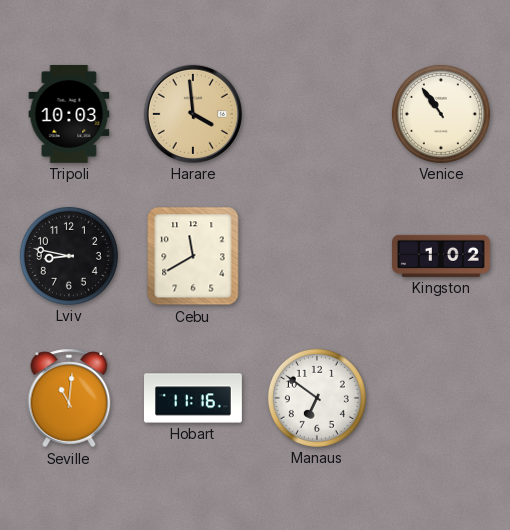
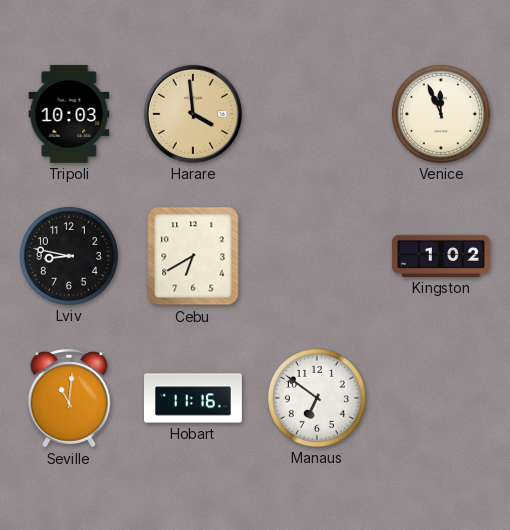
Venice: 10:54 -> 11:56
Cebu: 11:40 -> 6:40
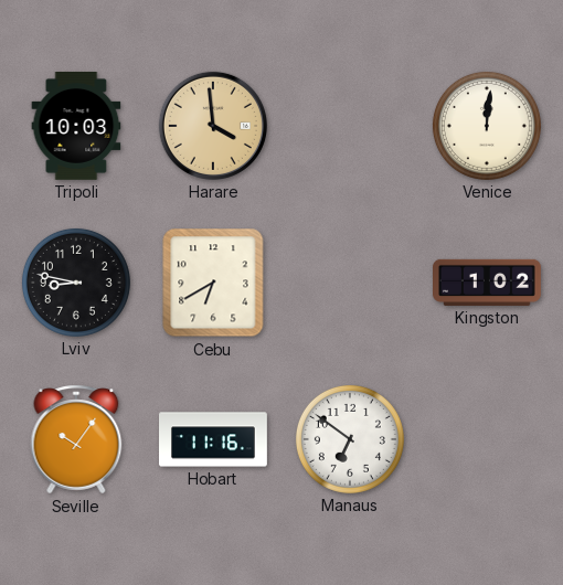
Venice: 11:56 -> 12:01
Seville: 11:01 -> 10:06
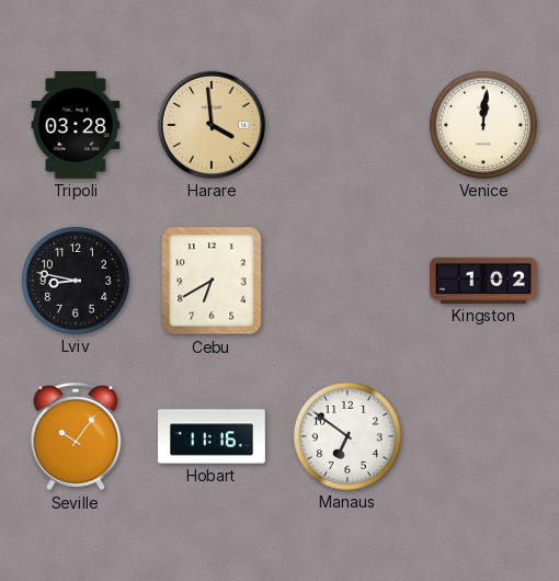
Tripoli: 10:03 -> 03:28
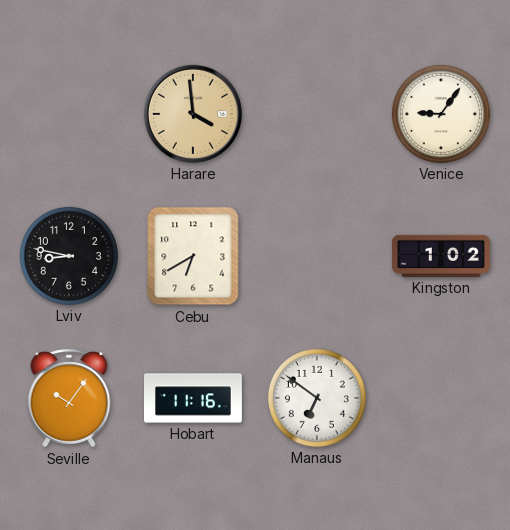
Tripoli: 03:28 -> none
Venice: 12:01 -> 9:06
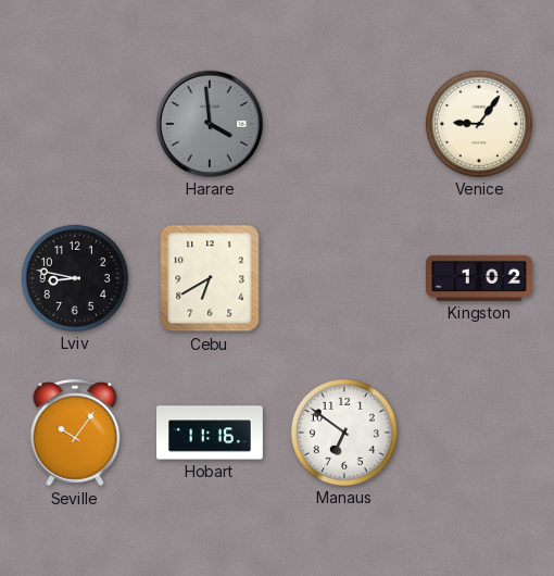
Harare dial: champagne -> grey
